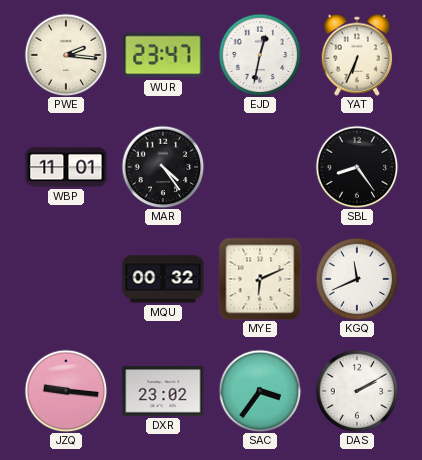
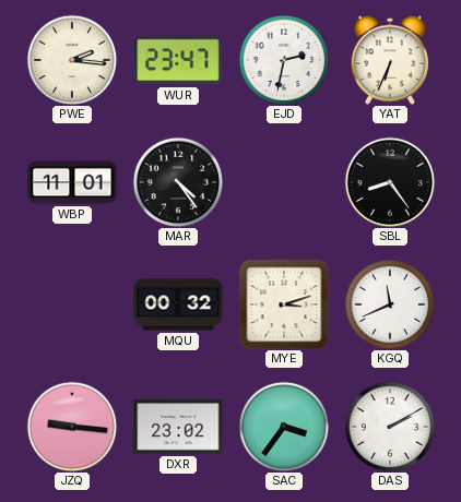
EJD: 12:32 -> 2:32
MYE: 6:11 -> 3:12
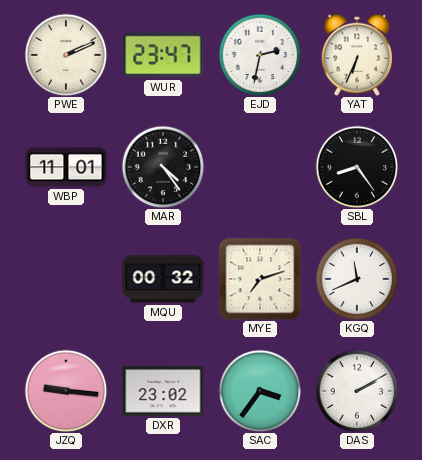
PWE: 2:16 -> 2:11
MYE: 3:12 -> 7:12
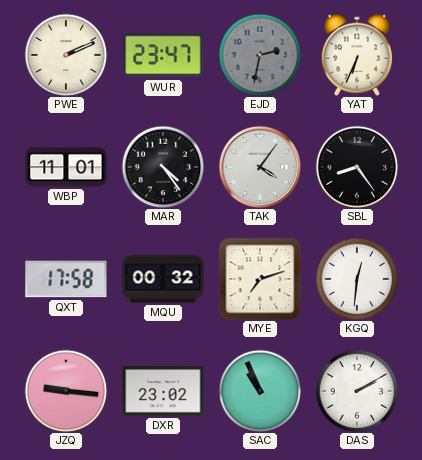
EJD dial: white -> grey
TAK: none -> 4:06
QXT: none -> 17:58
KGQ: 11:41 -> 12:31
SAC: 3:36 -> 10:56
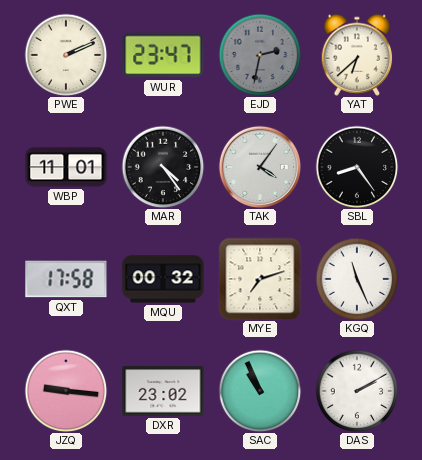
YAT: 6:34 -> 6:38
KGQ: 12:31 -> 11:26
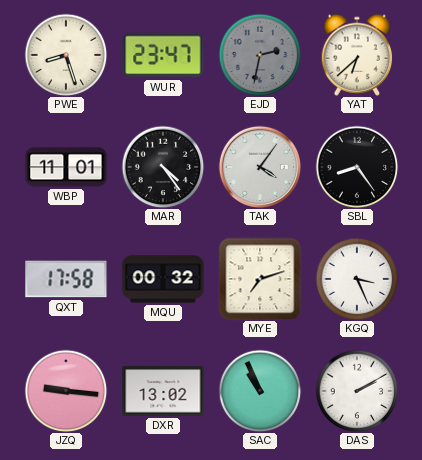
PWE: 2:11 -> 8:27
KGQ: 11:26 -> 3:26
DXR: 23:02 -> 13:02
